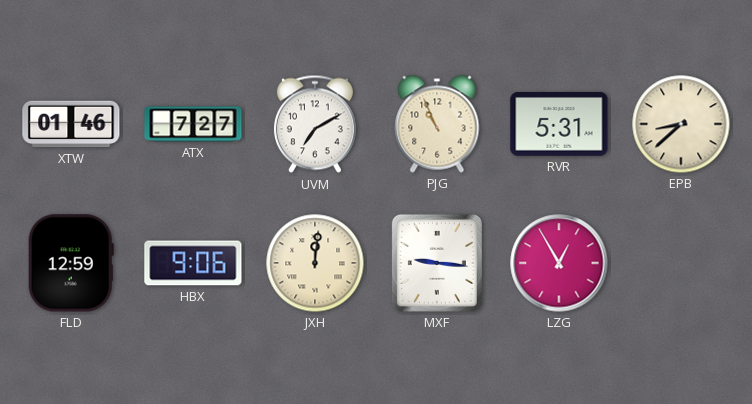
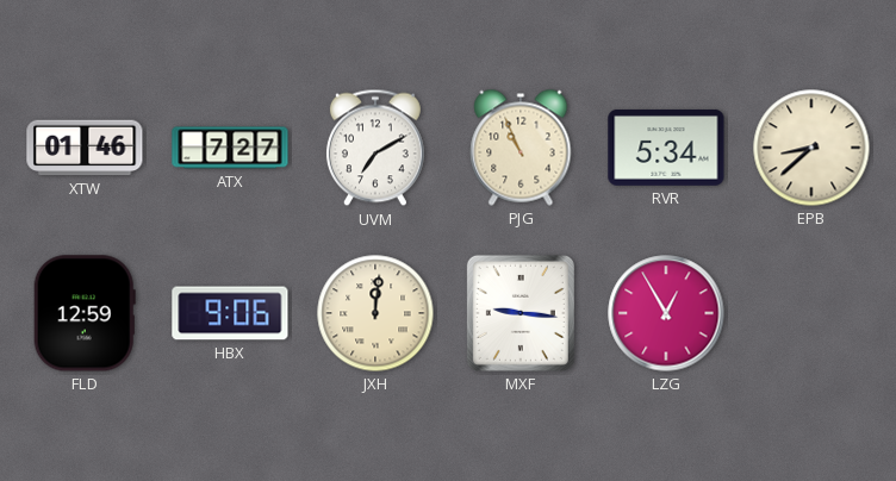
RVR: 5:31 -> 5:34
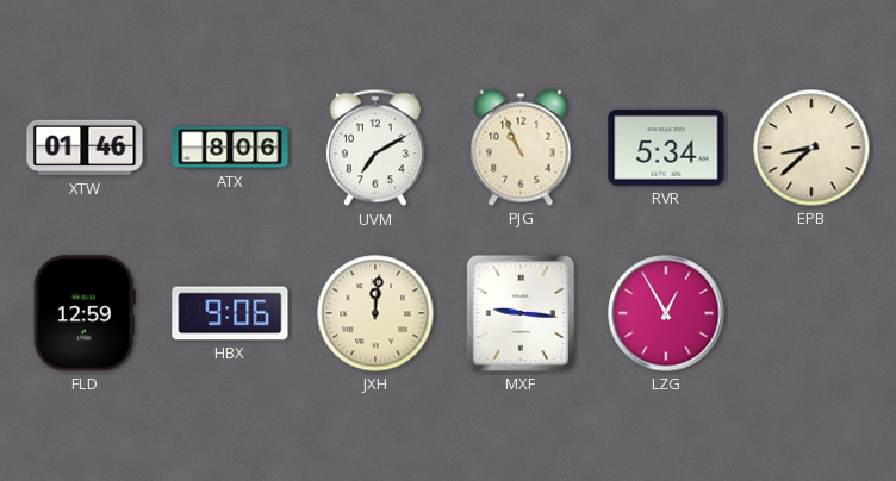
ATX: 7:27 -> 8:06
